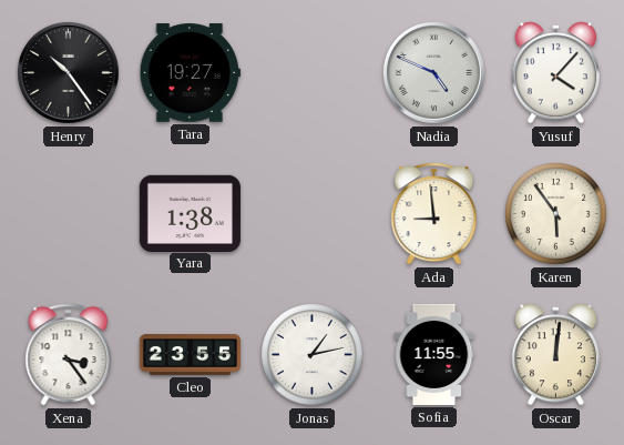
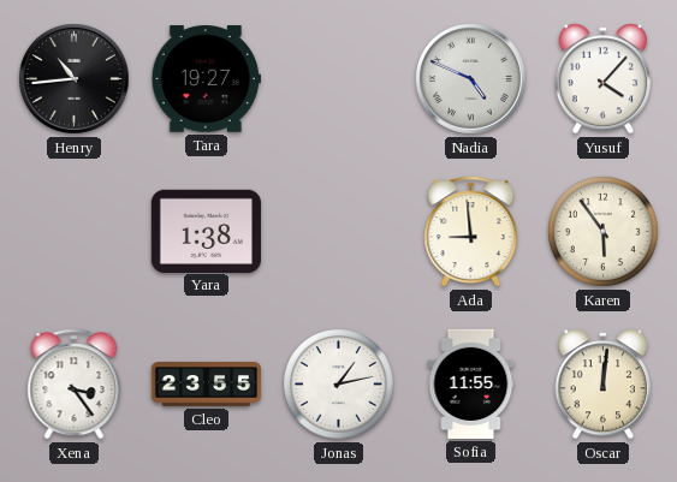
Henry: 10:24 -> 10:44
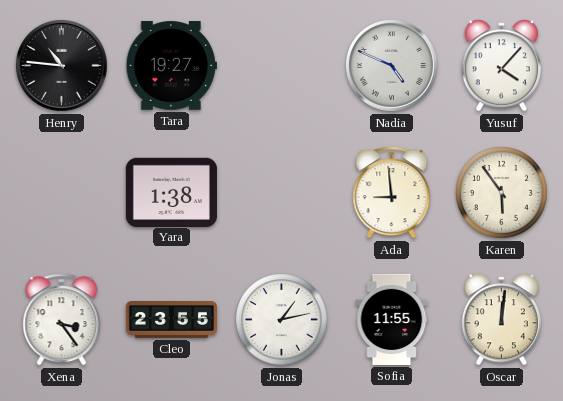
Henry: 10:44 -> 10:46
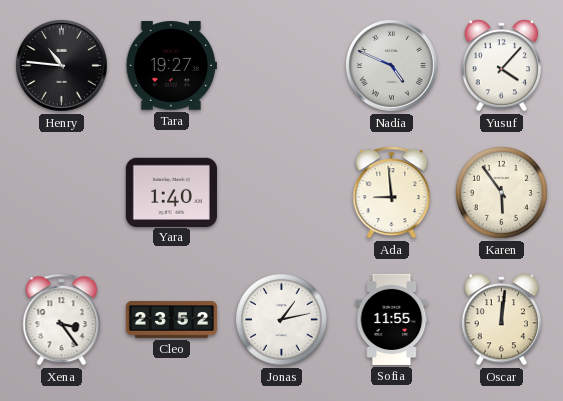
Yara: 1:38 -> 1:40
Cleo: 23:55 -> 23:52
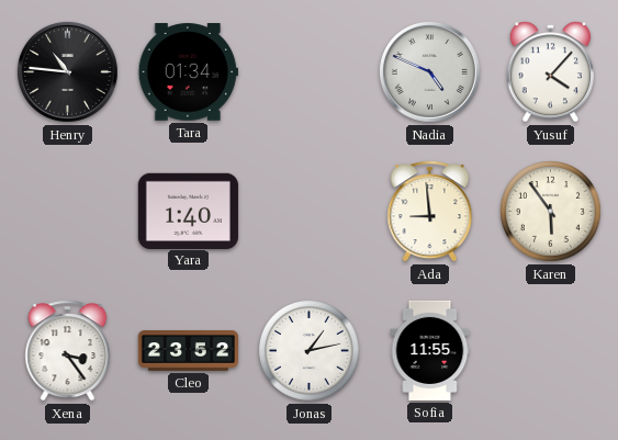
Tara: 19:27 -> 01:34
Oscar: 12:01 -> none
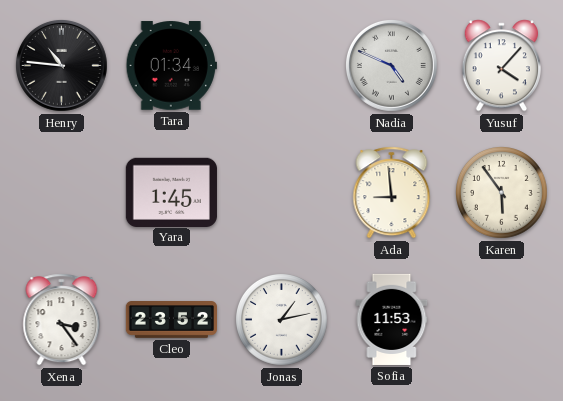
Yara: 1:40 -> 1:45
Sofia: 11:55 -> 11:53
